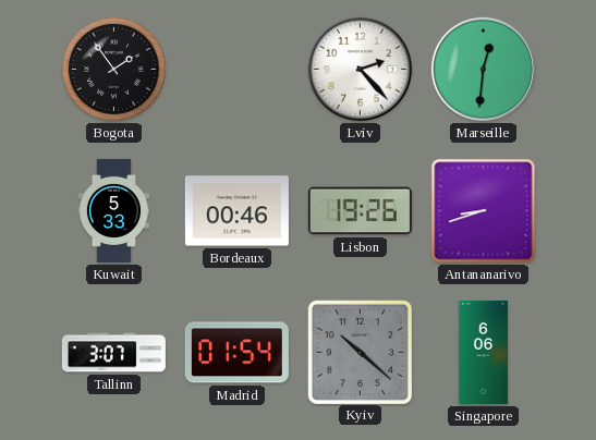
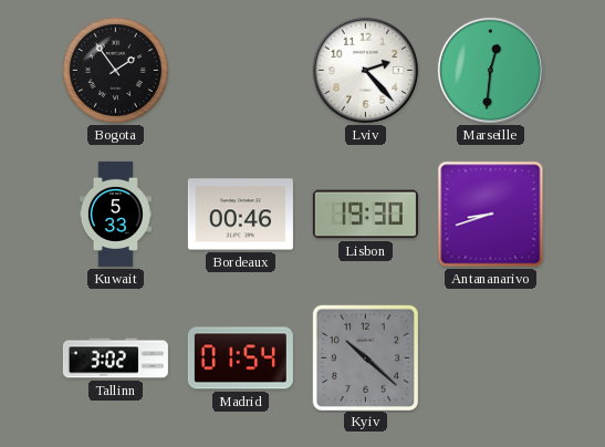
Lisbon: 19:26 -> 19:30
Tallinn: 3:07 -> 3:02
Singapore: 6:06 -> none
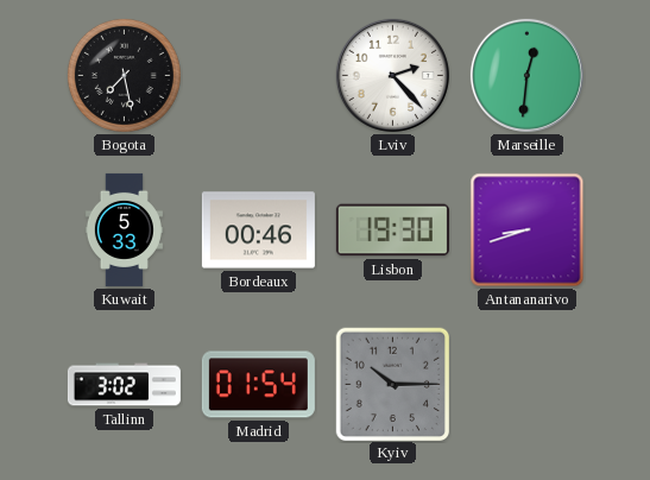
Bogota: 1:54 -> 7:28
Kyiv: 10:22 -> 10:15
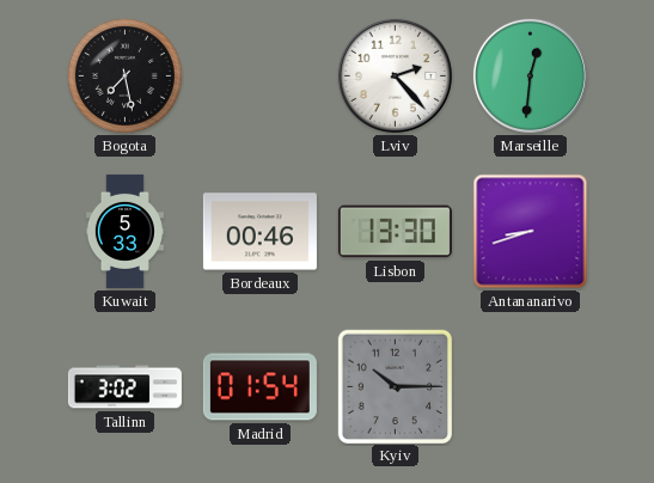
Lisbon: 19:30 -> 13:30
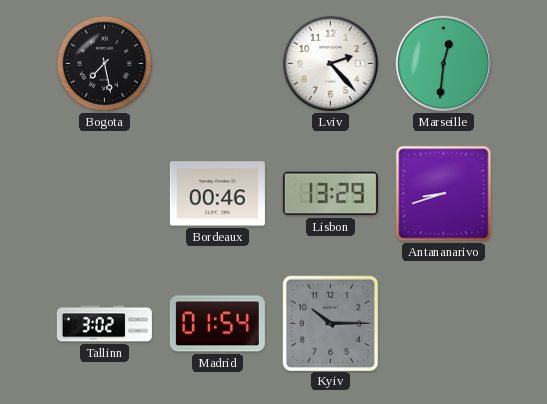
Kuwait: 5:33 -> none
Lisbon: 13:30 -> 13:29
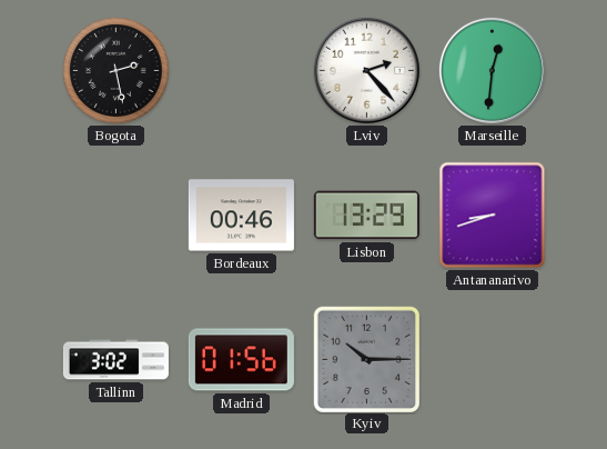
Bogota: 7:28 -> 2:28
Madrid: 01:54 -> 01:56
